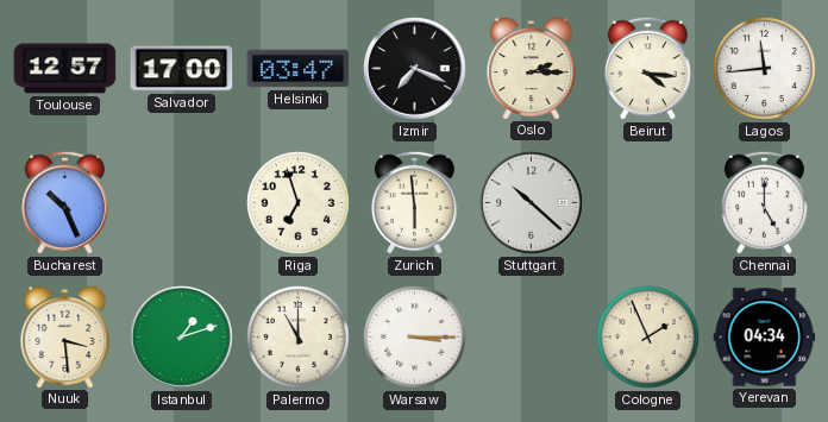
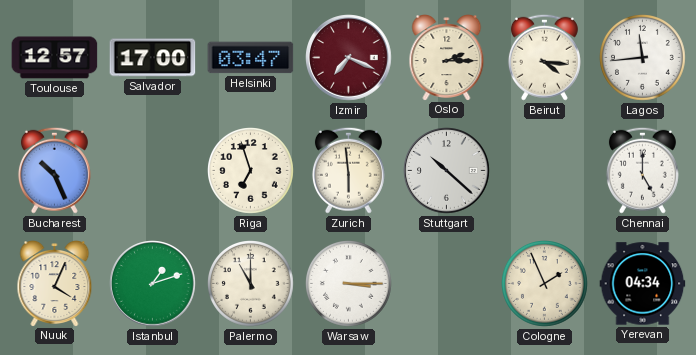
Izmir dial: black -> burgundy
Nuuk: 3:29 -> 4:04
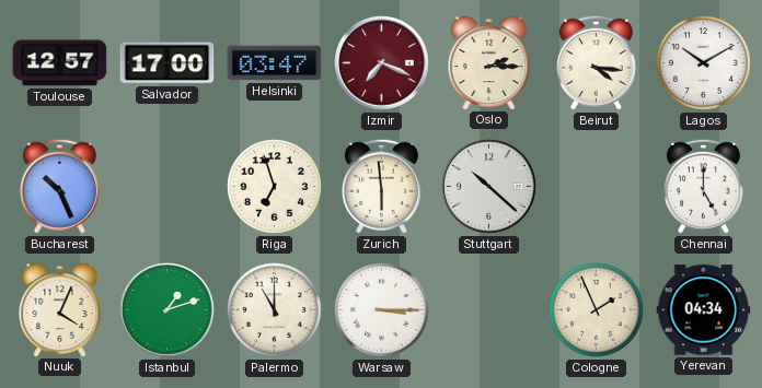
Lagos: 11:44 -> 10:10
